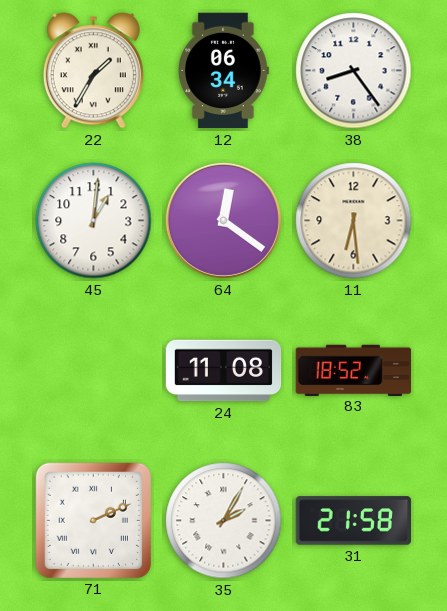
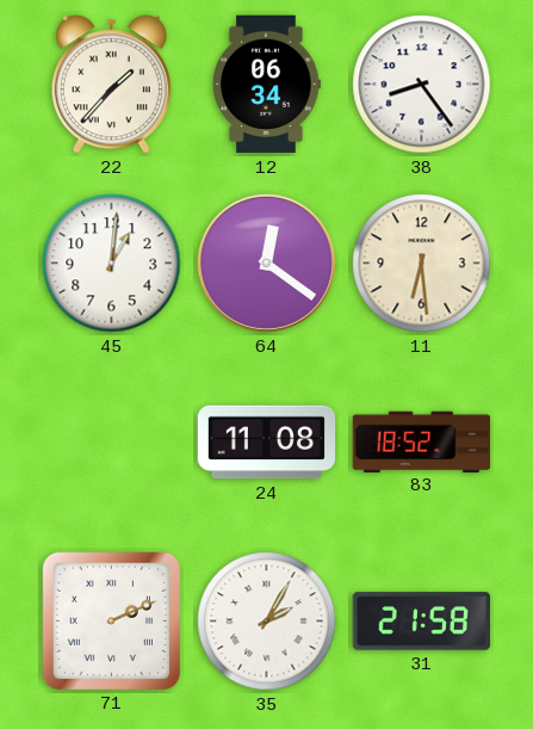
22: 1:35 -> 1:37
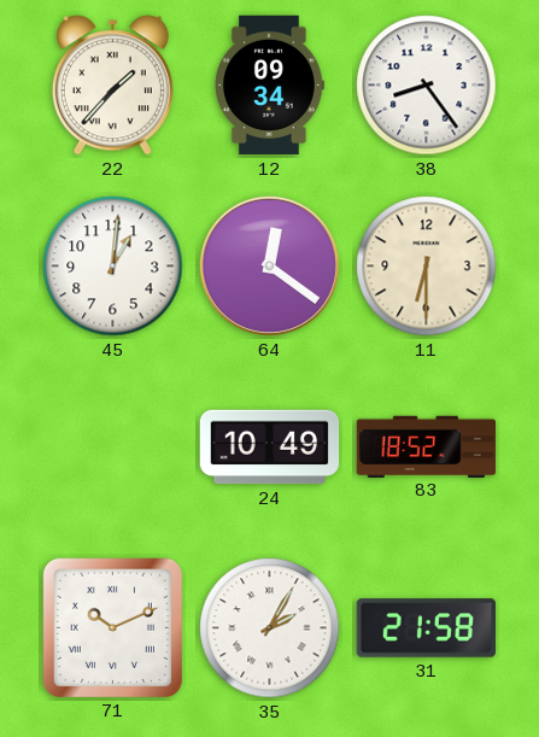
12: 06:34 -> 09:34
11: 6:29 -> 6:30
24: 11:08 -> 10:49
71: 2:11 -> 10:11
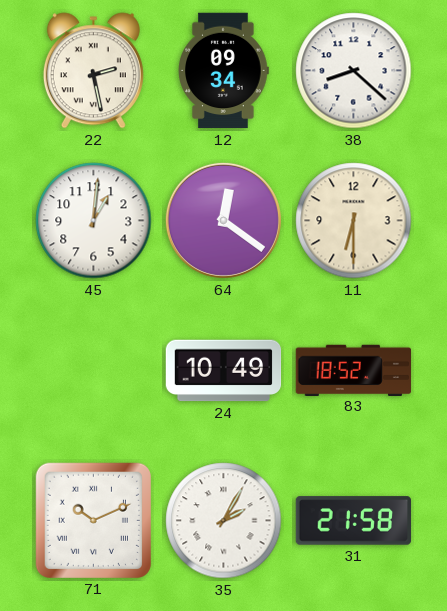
22: 1:37 -> 2:28
38: 8:24 -> 8:22
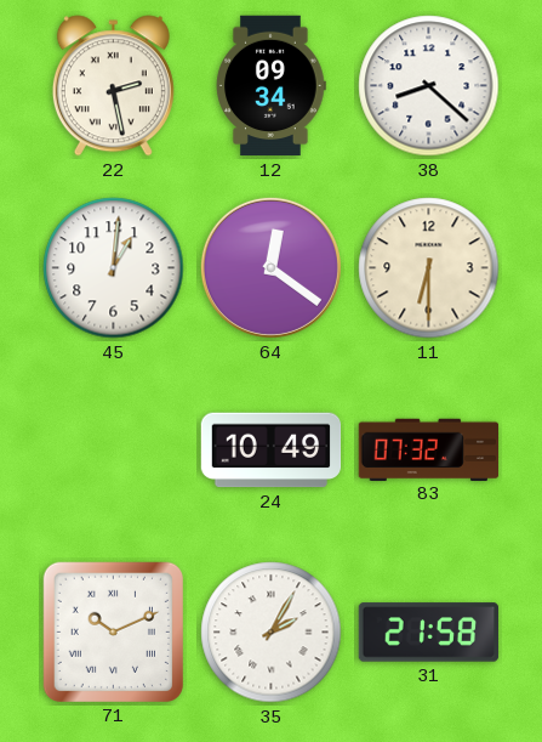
83: 18:52 -> 07:32
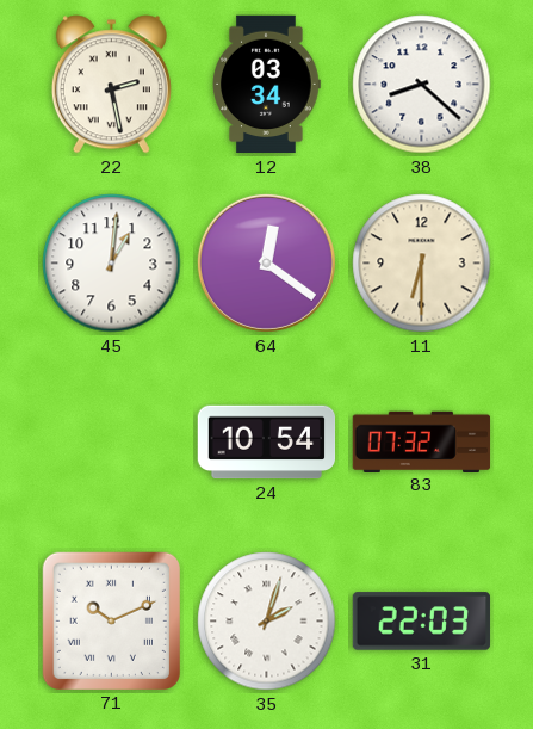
12: 09:34 -> 03:34
24: 10:49 -> 10:54
35: 2:05 -> 2:03
31: 21:58 -> 22:03
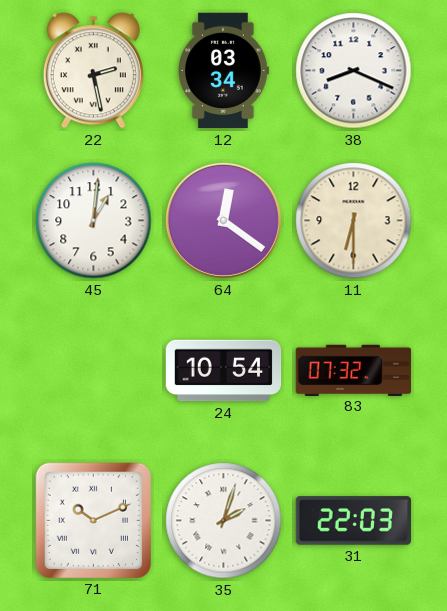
38: 8:22 -> 8:19
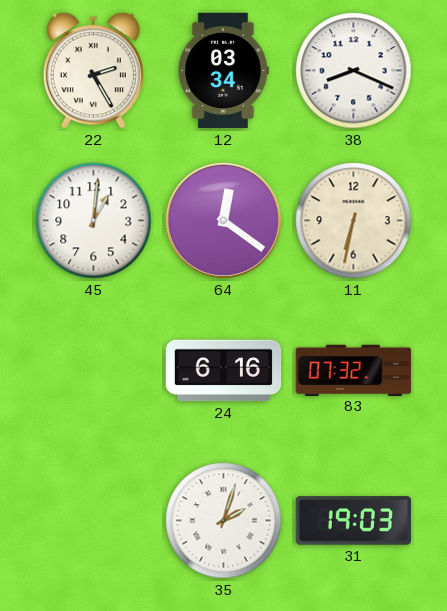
22: 2:28 -> 2:25
11: 6:30 -> 6:32
24: 10:54 -> 6:16
71: 10:11 -> none
31: 22:03 -> 19:03
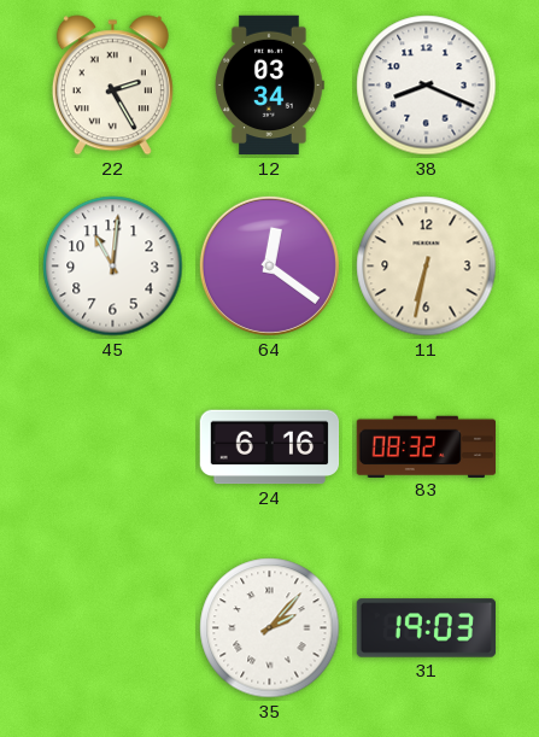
45: 1:01 -> 11:01
83: 07:32 -> 08:32
35: 2:03 -> 2:07
